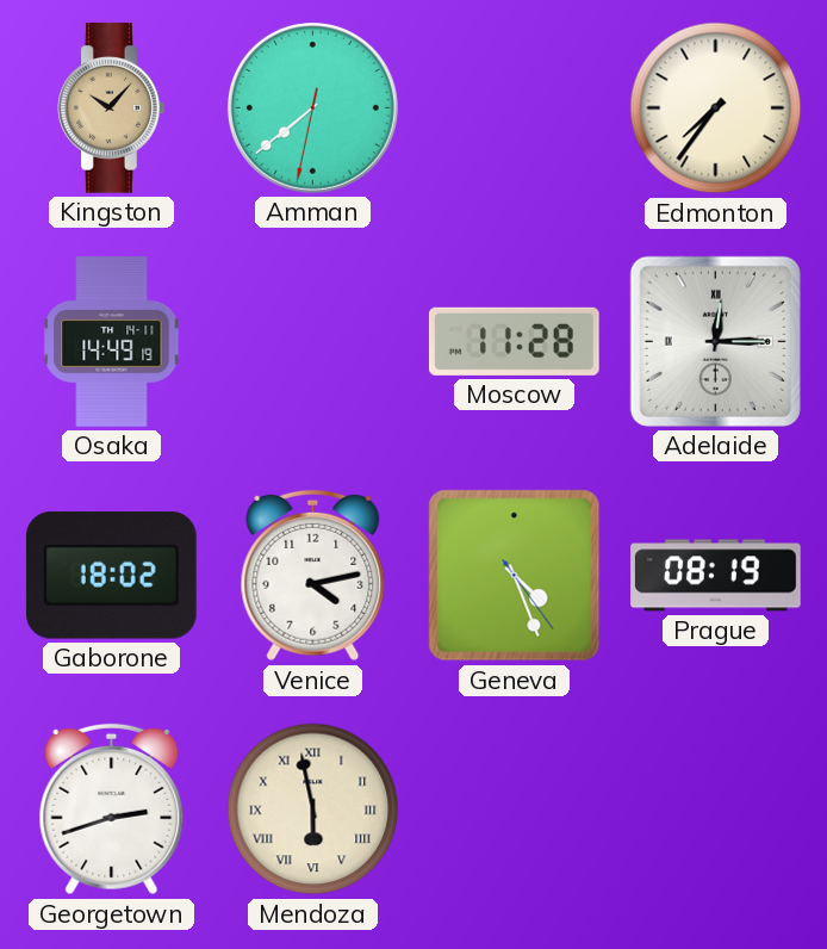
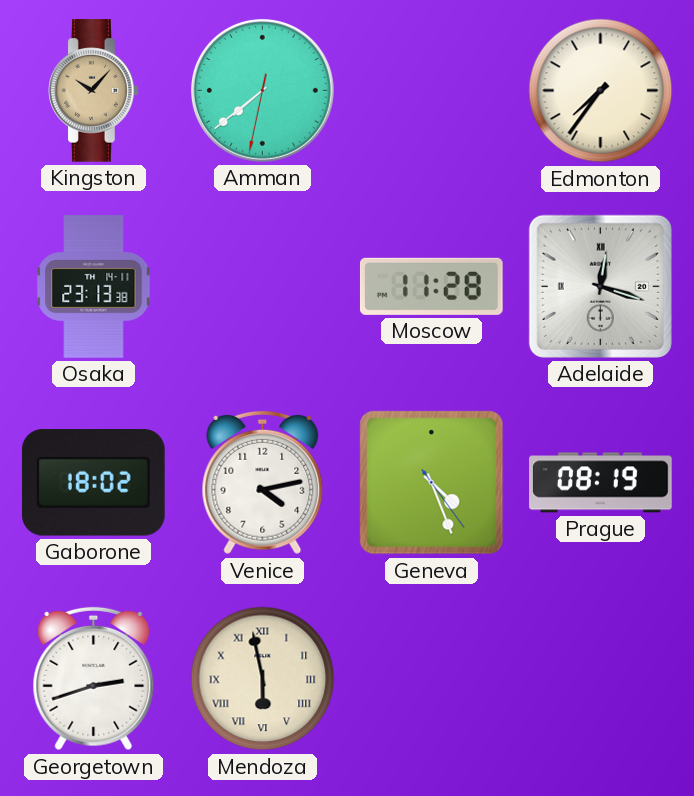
Osaka: 14:49 -> 23:13
Adelaide: 12:15 -> 12:18
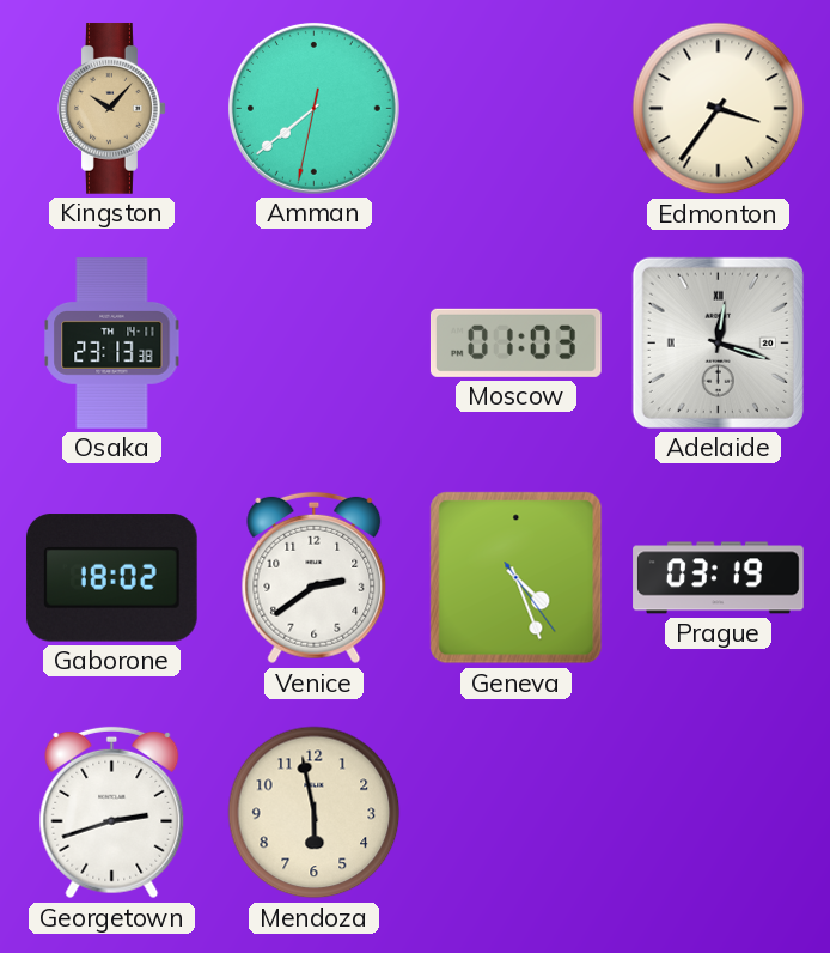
Edmonton: 7:36 -> 3:36
Moscow: 11:28 -> 01:03
Venice: 4:13 -> 2:39
Prague: 08:19 -> 03:19
Mendoza numerals: Roman -> Arabic
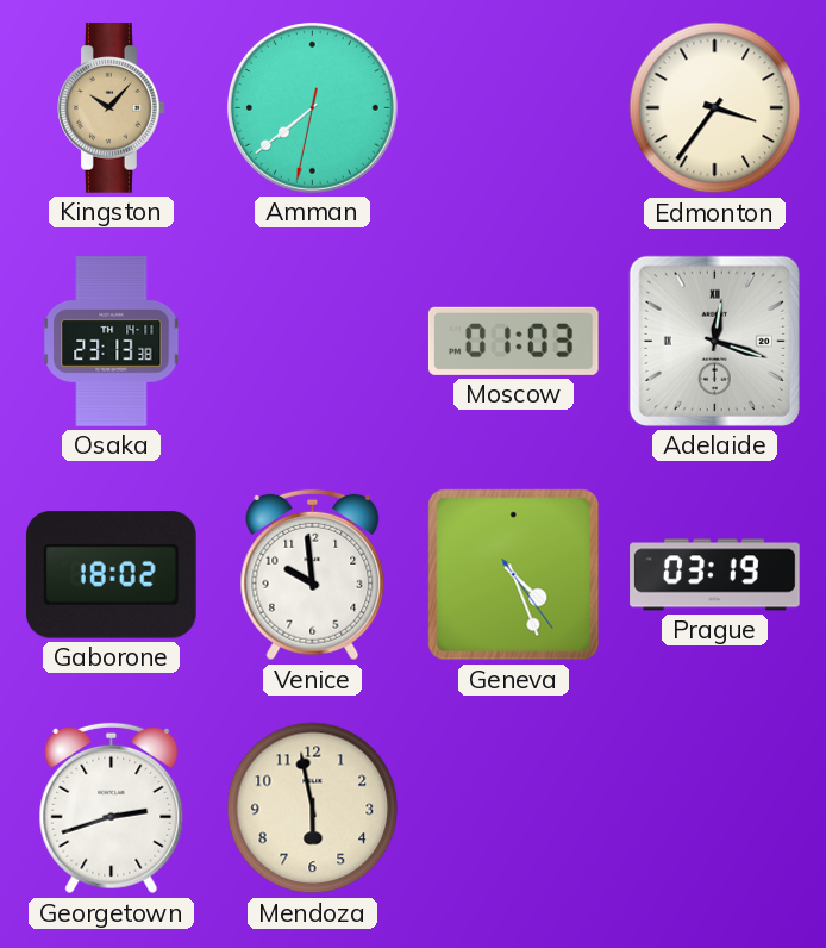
Venice: 2:39 -> 9:59
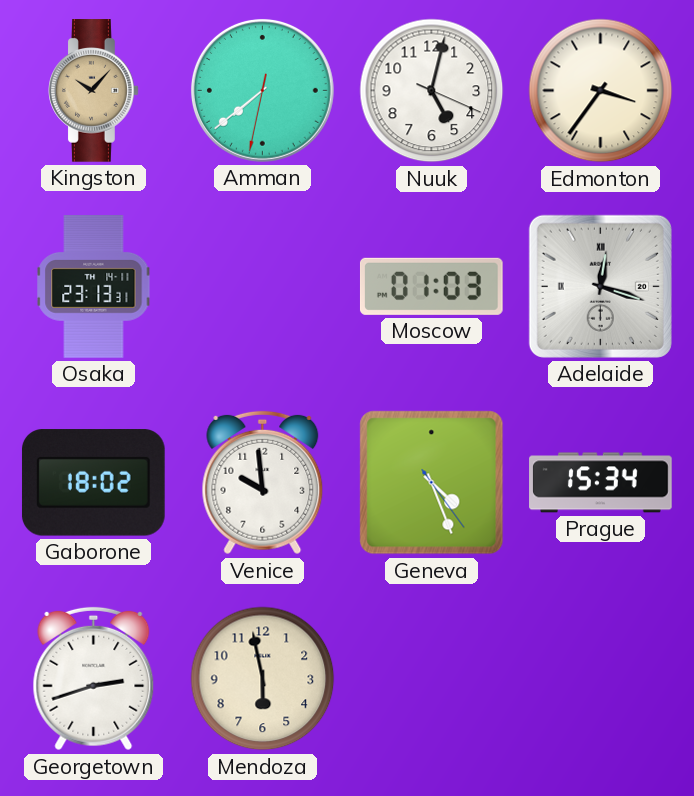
Nuuk: none -> 5:02
Osaka: 23:13:38 -> 23:13:31
Prague: 03:19 -> 15:34
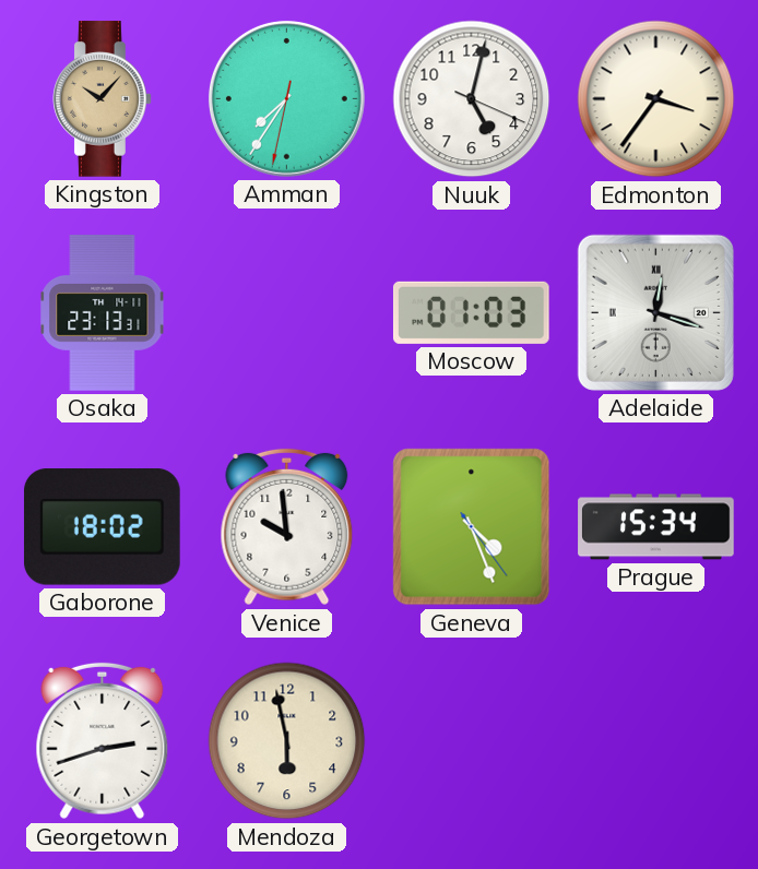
Amman: 7:38 -> 7:35
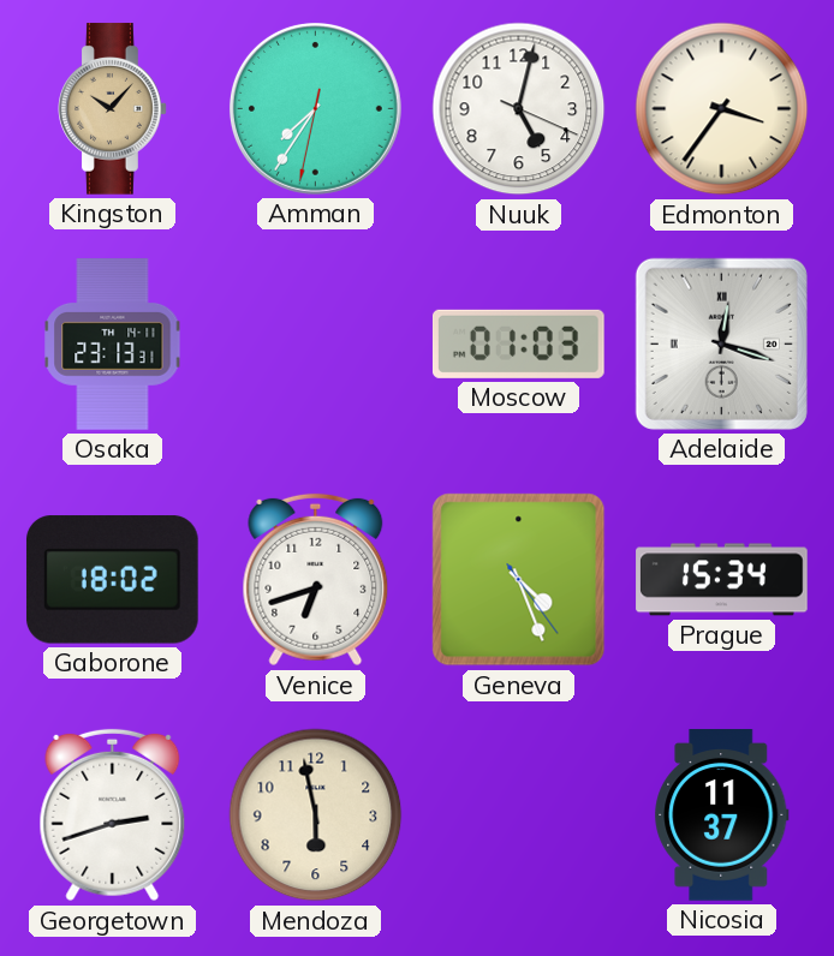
Venice: 9:59 -> 6:42
Nicosia: none -> 11:37
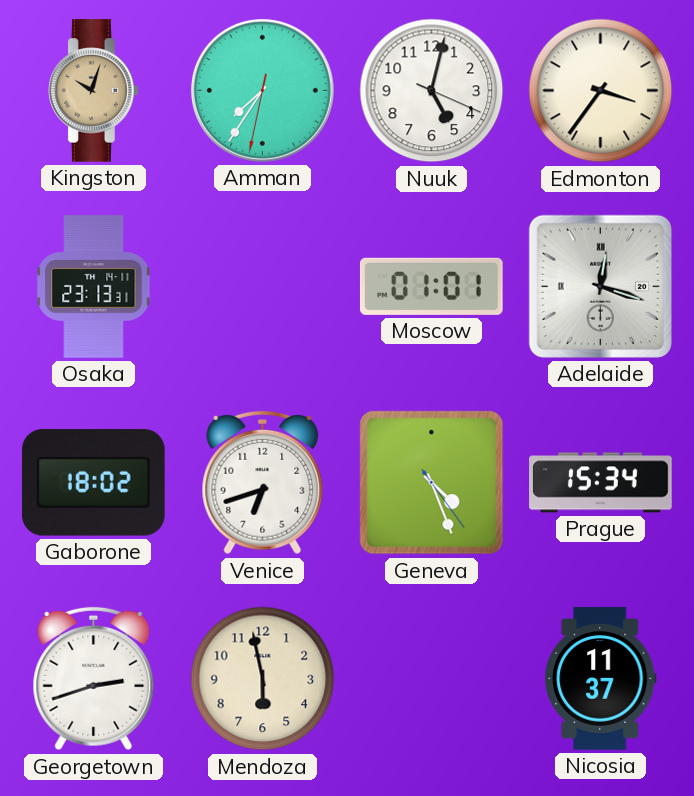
Kingston: 10:07 -> 10:03
Moscow: 01:03 -> 01:01
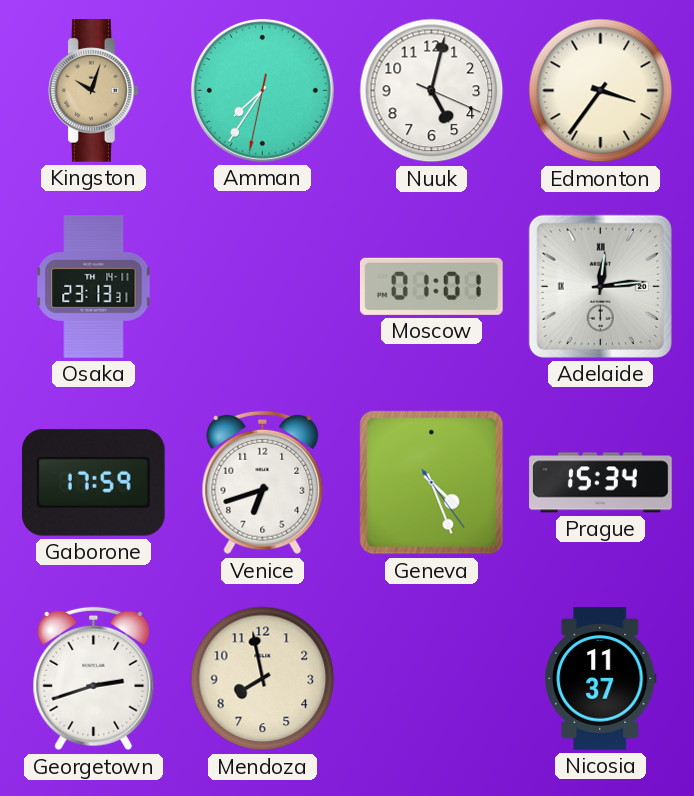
Adelaide: 12:18 -> 12:14
Gaborone: 18:02 -> 17:59
Mendoza: 5:58 -> 7:58
